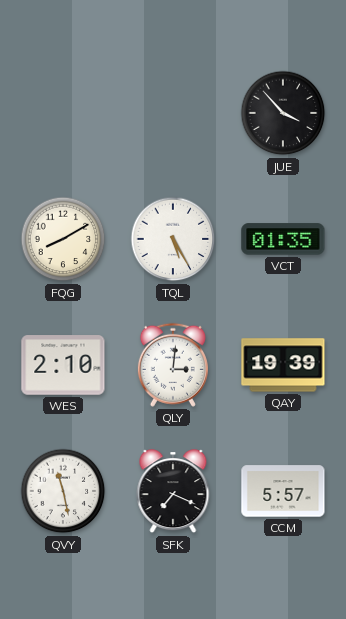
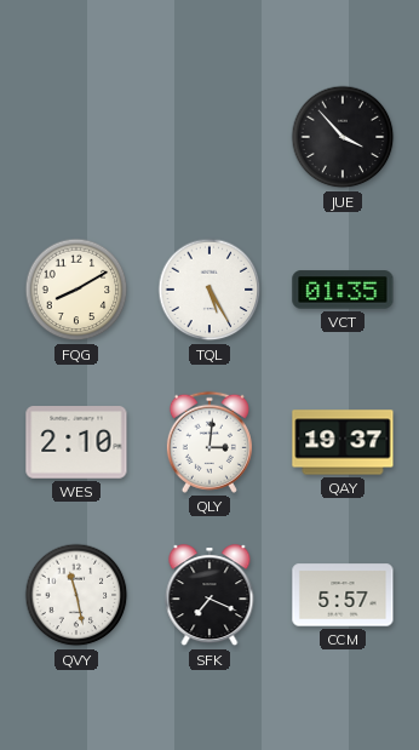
QAY: 19:39 -> 19:37
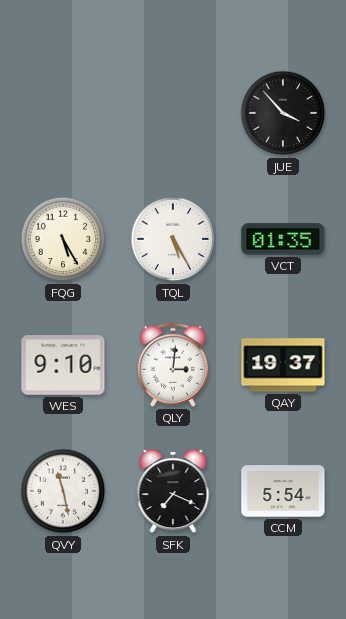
FQG: 8:10 -> 5:25
WES: 2:10 -> 9:10
CCM: 5:57 -> 5:54
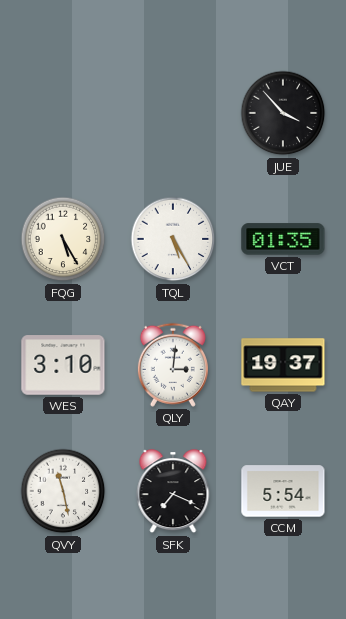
WES: 9:10 -> 3:10
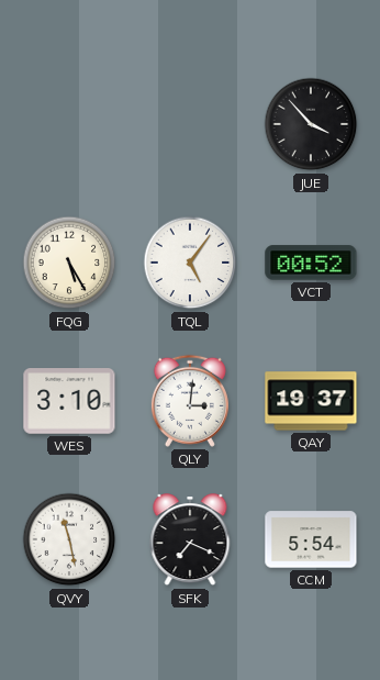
TQL: 5:25 -> 5:06
VCT: 01:35 -> 00:52
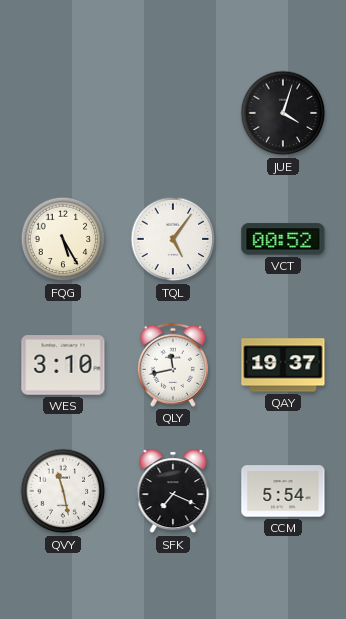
JUE: 3:53 -> 4:03
QLY: 3:01 -> 11:43
